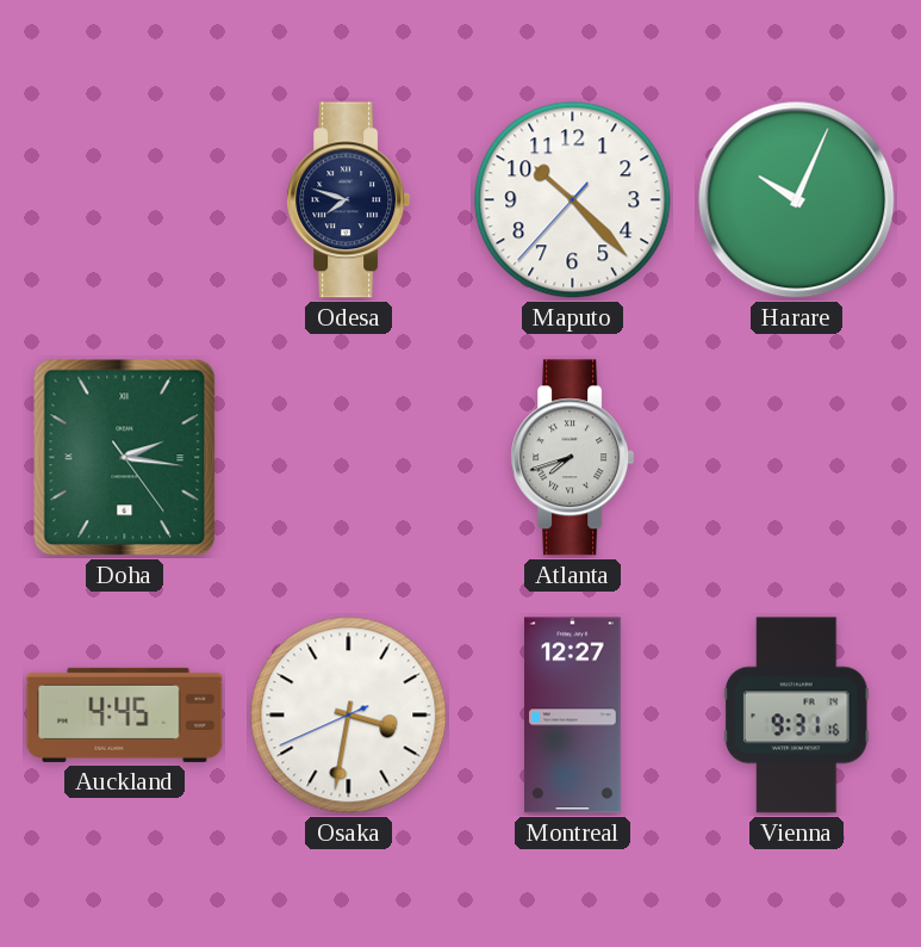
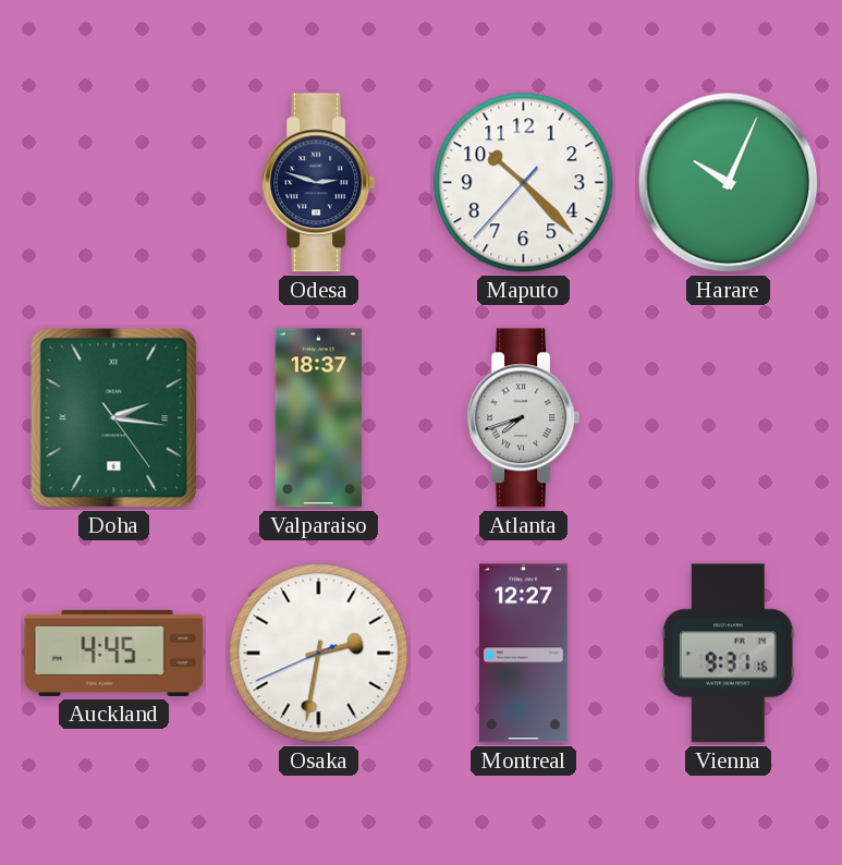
Odesa: 7:48 -> 2:48
Valparaiso: none -> 18:37
Osaka: 3:31 -> 2:31
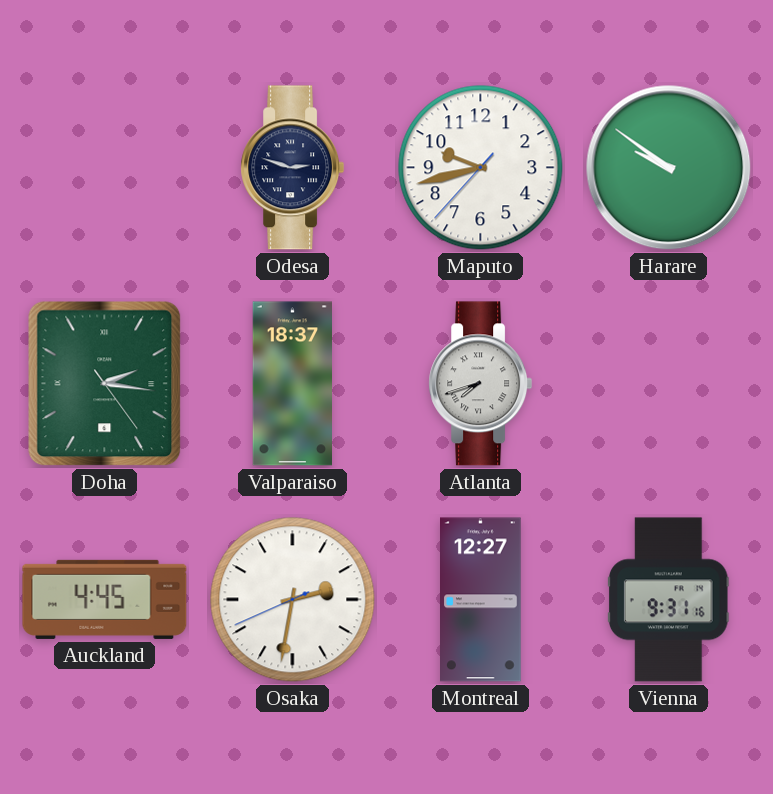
Maputo: 10:22 -> 9:42
Harare: 10:04 -> 9:51
